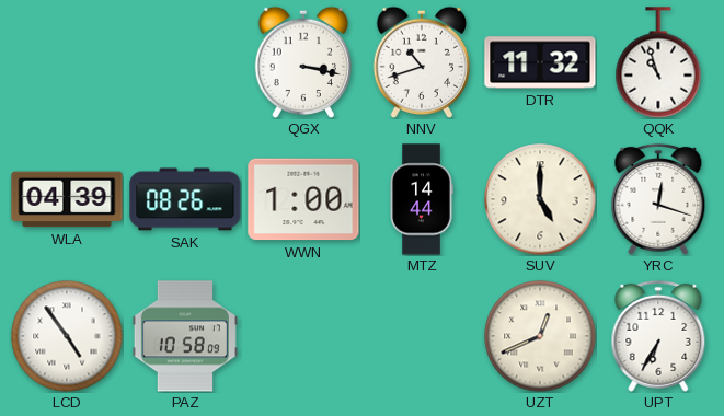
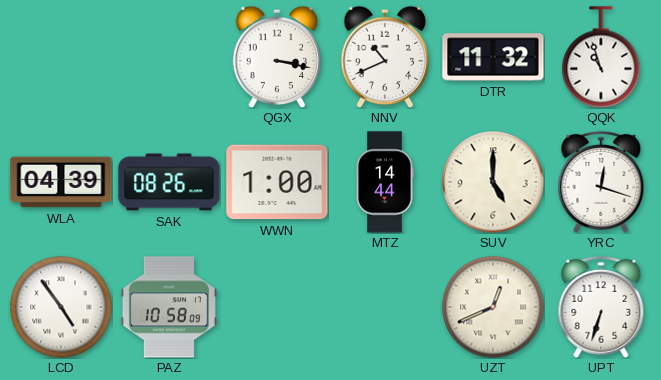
NNV: 10:42 -> 10:41
UPT: 6:35 -> 6:33
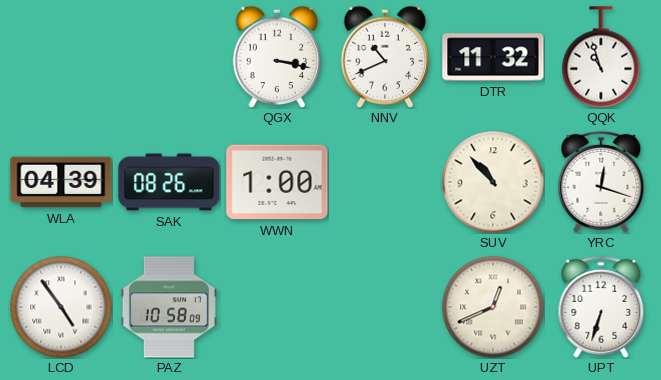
MTZ: 14:44 -> none
SUV: 5:00 -> 10:53
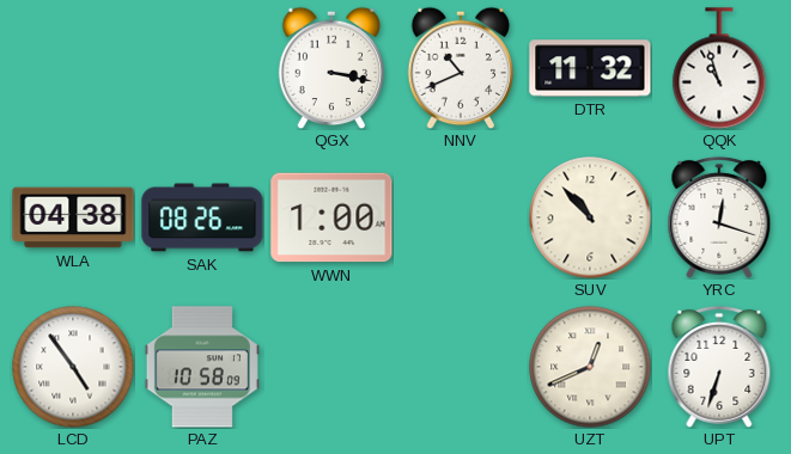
WLA: 04:39 -> 04:38
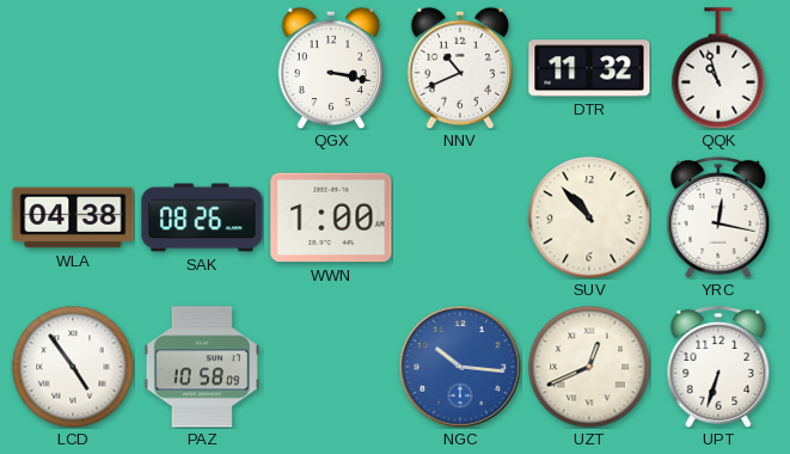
YRC: 12:18 -> 12:17
NGC: none -> 10:16
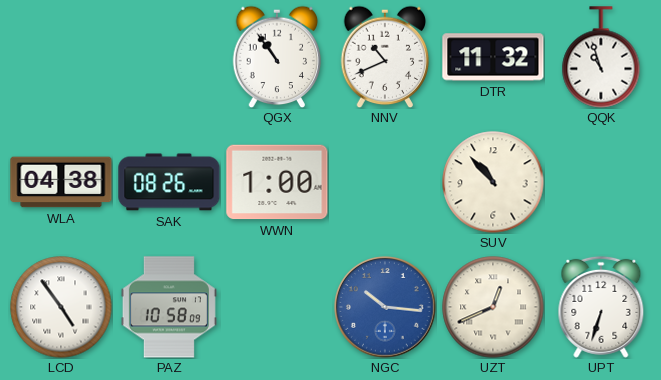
QGX: 3:17 -> 10:54
YRC: 12:17 -> none
